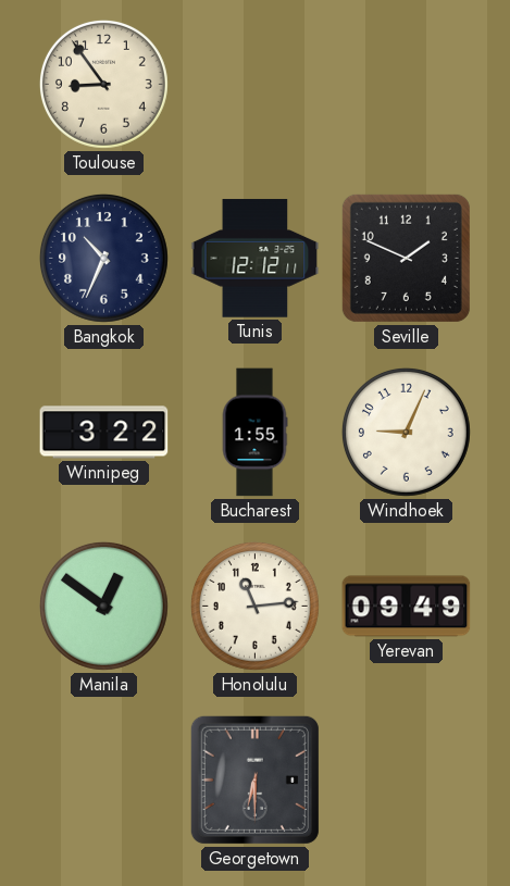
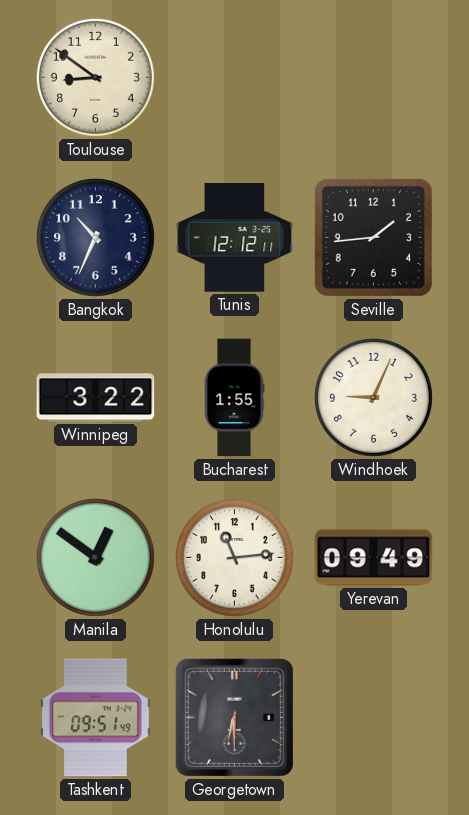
Toulouse: 8:54 -> 8:51
Seville: 1:49 -> 1:44
Tashkent: none -> 09:51
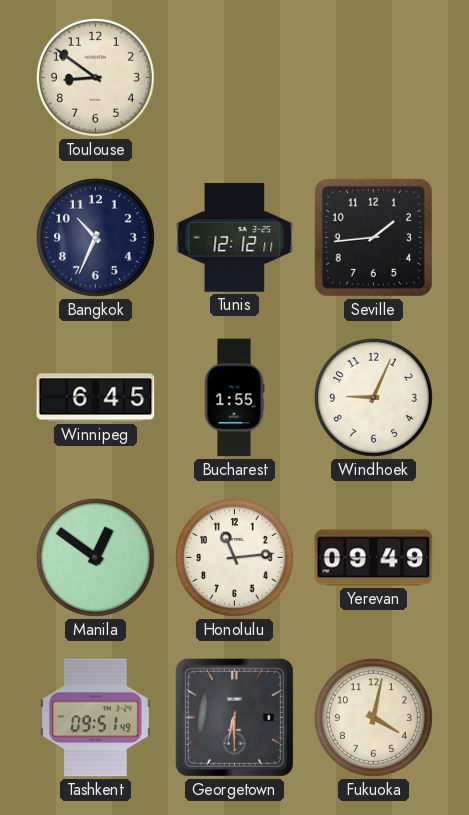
Winnipeg: 3:22 -> 6:45
Fukuoka: none -> 4:02
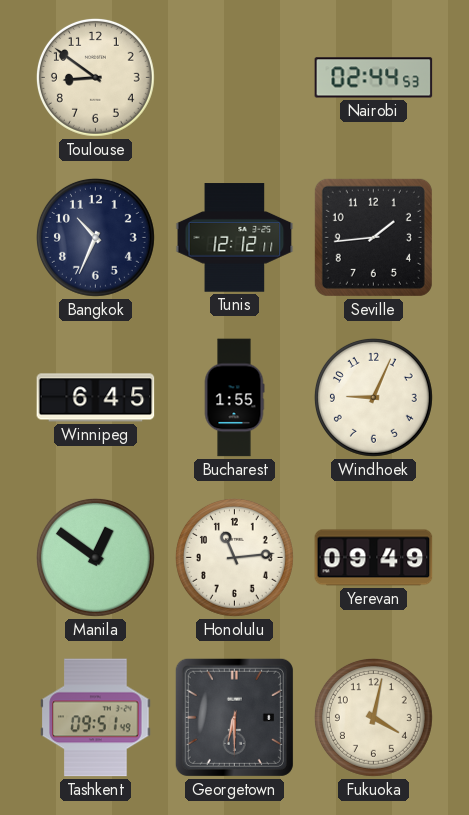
Nairobi: none -> 02:44
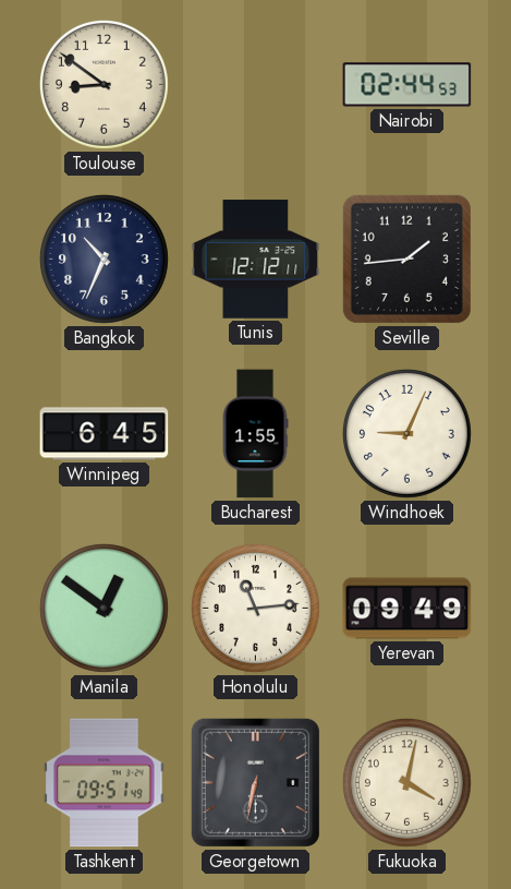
Georgetown: 6:30 -> 6:32
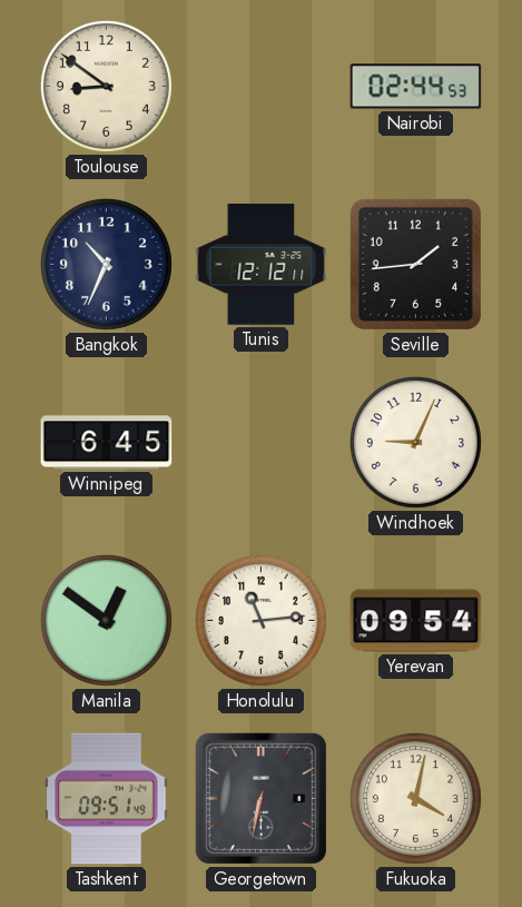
Bucharest: 1:55 -> none
Yerevan: 09:49 -> 09:54
